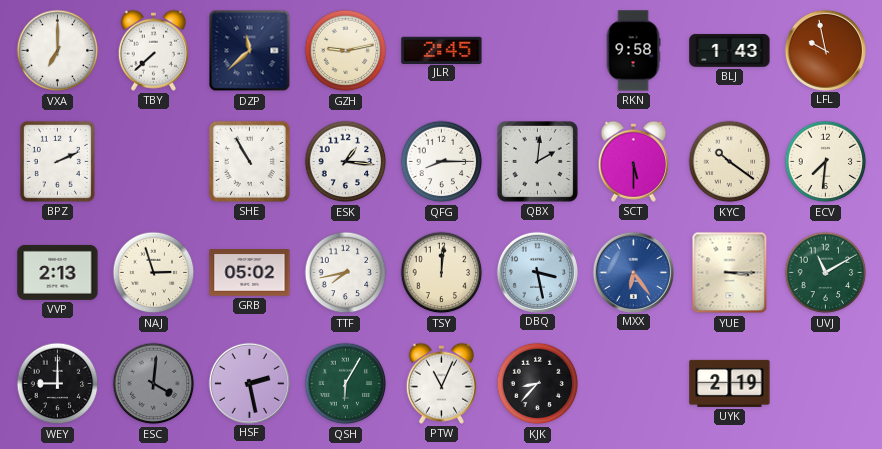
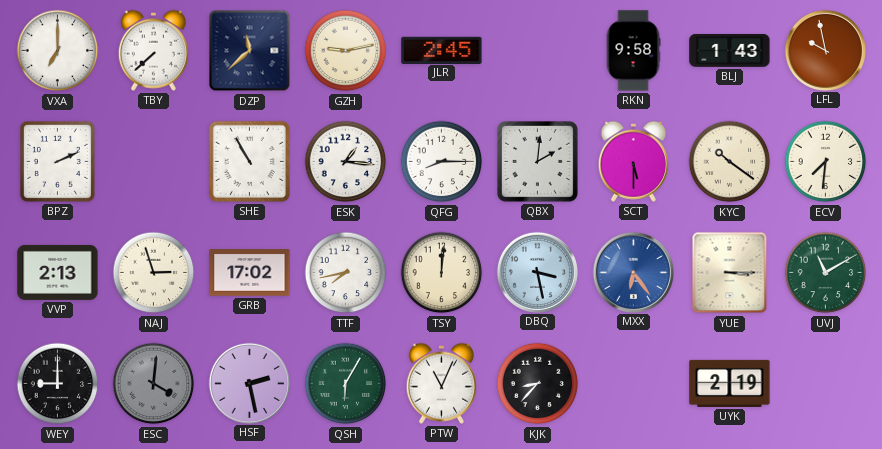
GRB: 05:02 -> 17:02
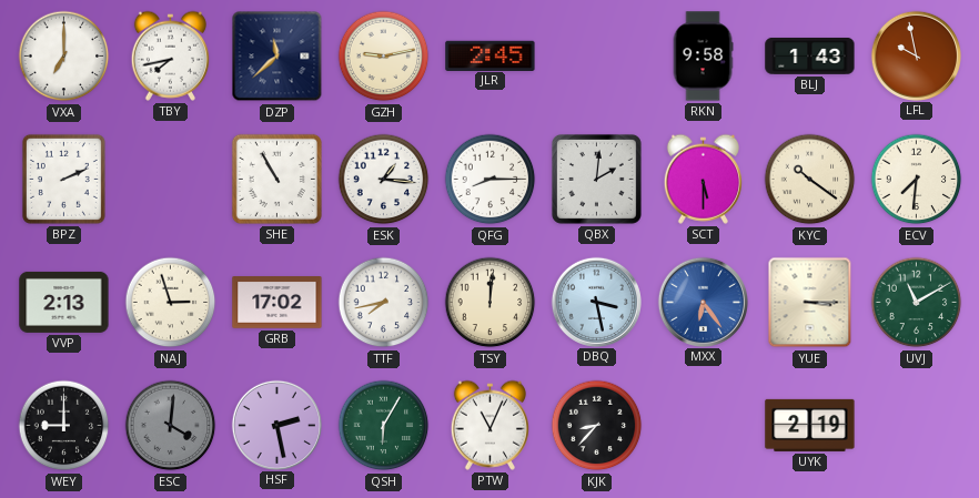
TBY: 7:38 -> 7:43
